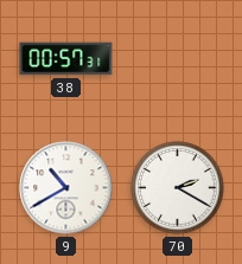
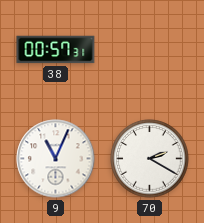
9: 10:40 -> 11:04
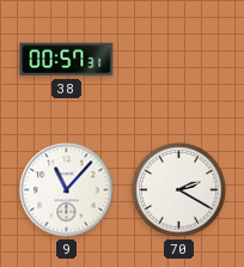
9: 11:04 -> 11:07
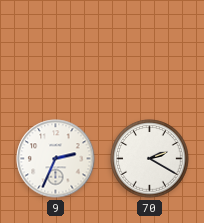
38: 00:57 -> none
9: 11:07 -> 2:34
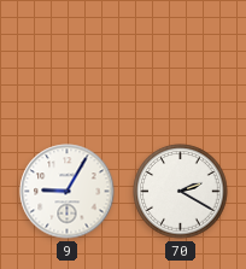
9: 2:34 -> 9:05
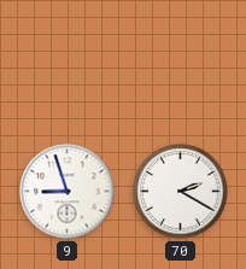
9: 9:05 -> 8:57
